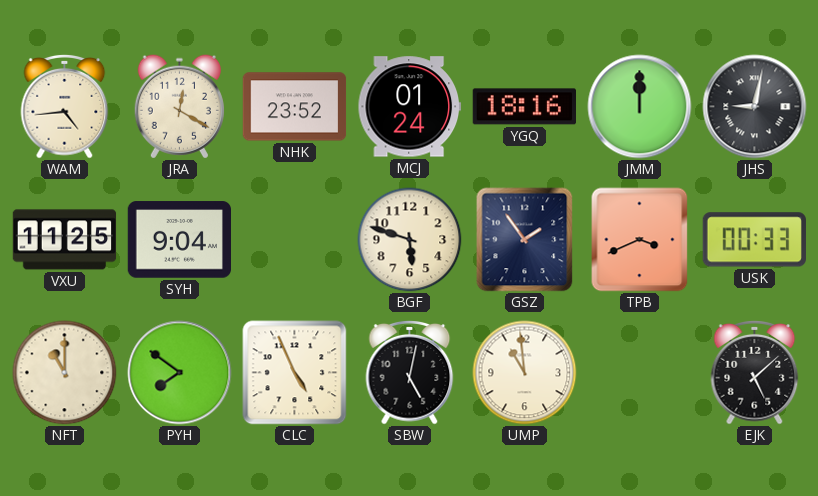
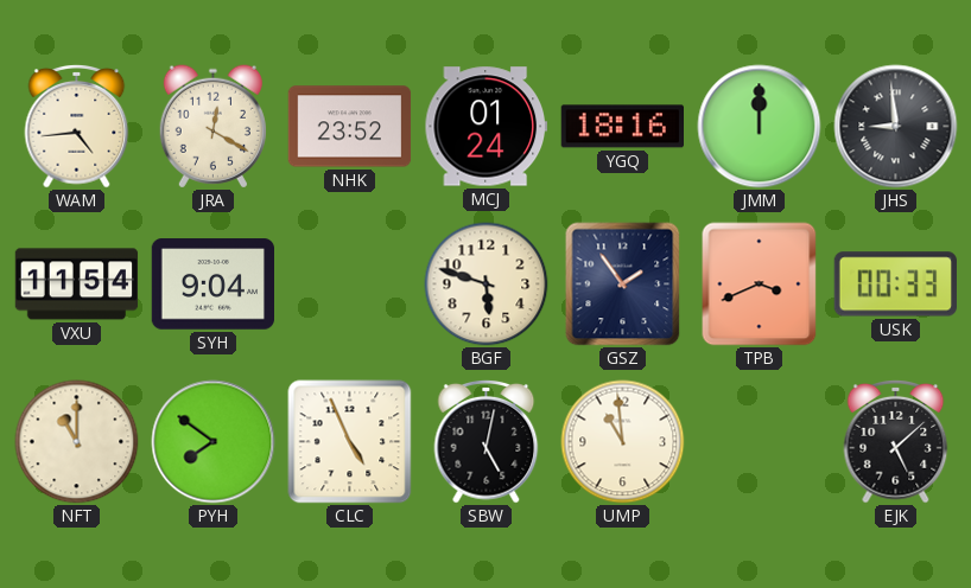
JHS: 9:02 -> 8:59
VXU: 11:25 -> 11:54
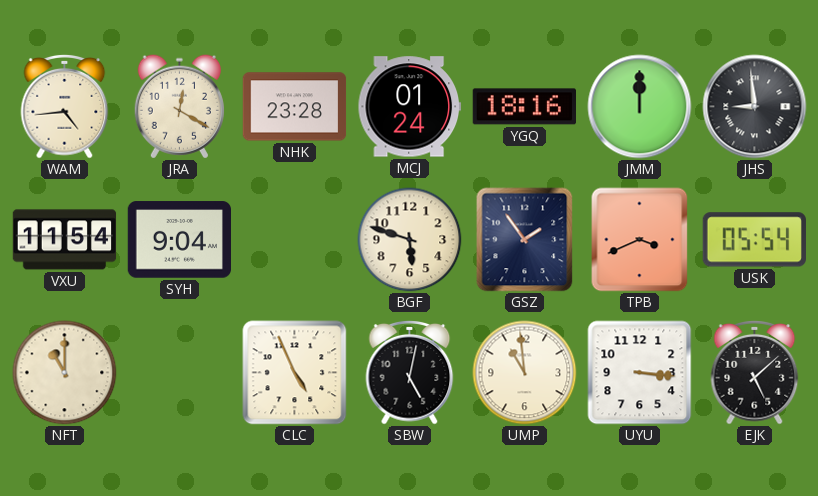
NHK: 23:52 -> 23:28
USK: 00:33 -> 05:54
PYH: 7:51 -> none
UYU: none -> 3:16
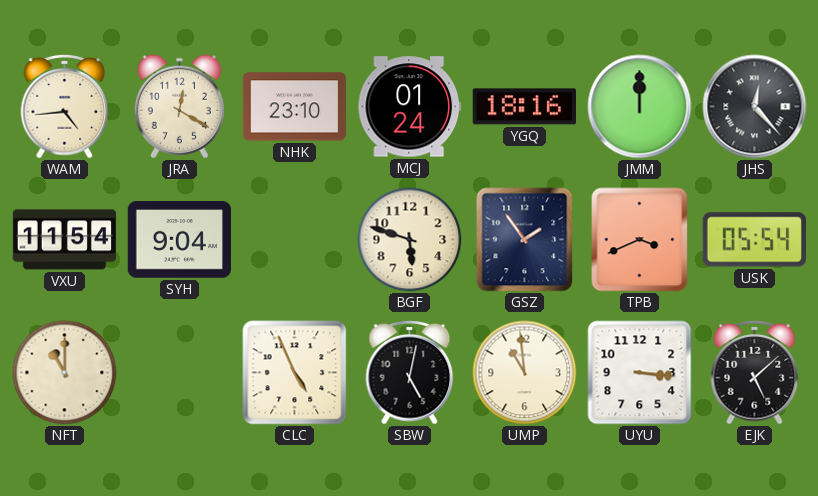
NHK: 23:28 -> 23:10
JHS: 8:59 -> 12:23
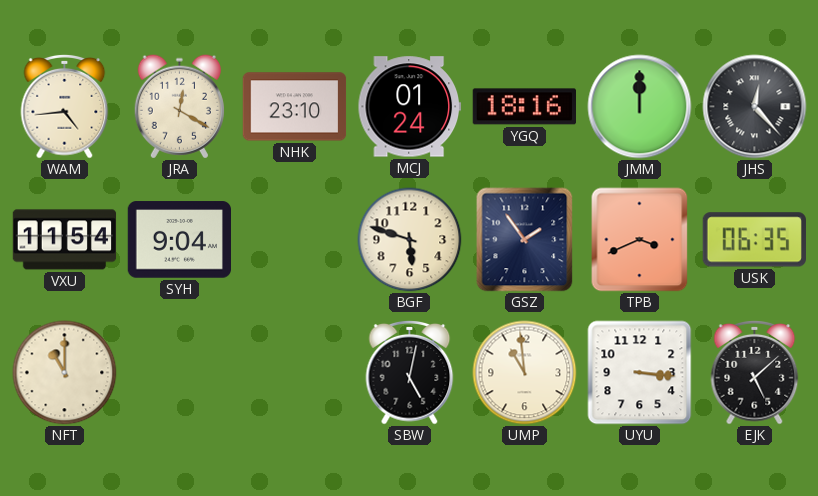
USK: 05:54 -> 06:35
CLC: 4:56 -> none
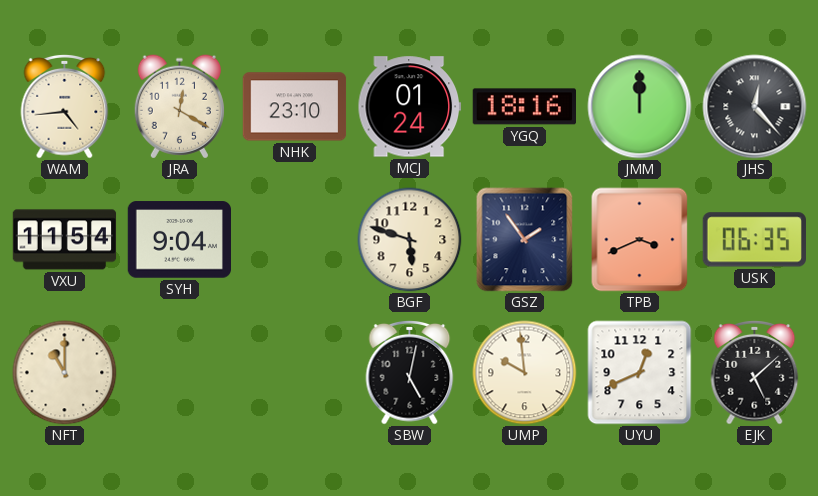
UMP: 10:59 -> 9:59
UYU: 3:16 -> 12:41
